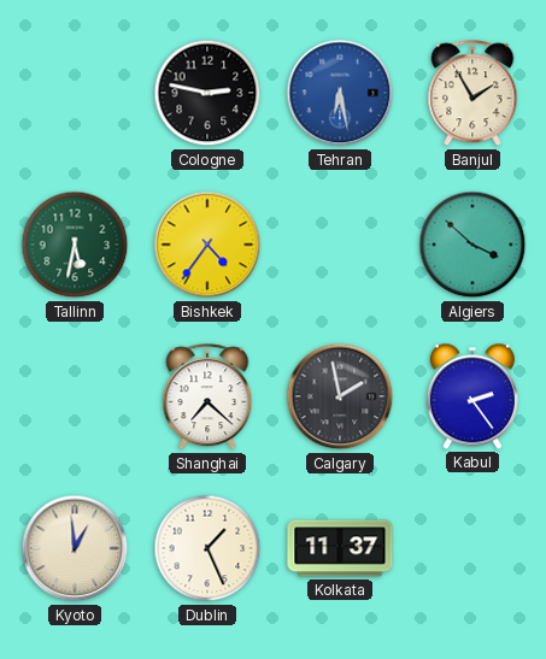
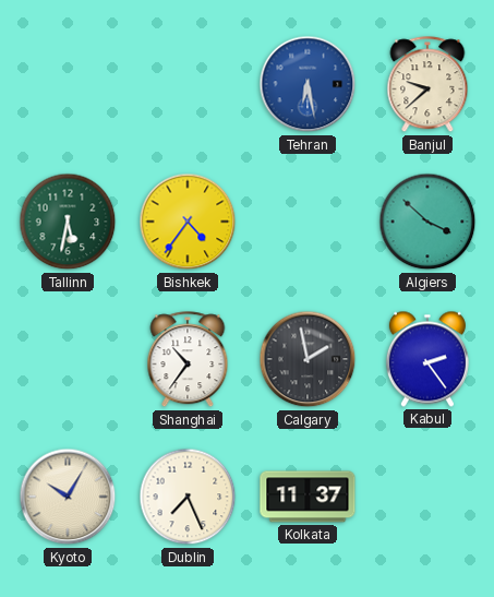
Cologne: 2:47 -> none
Banjul: 1:55 -> 9:38
Shanghai: 7:22 -> 10:36
Kyoto: 12:59 -> 10:05
Dublin: 1:26 -> 7:26
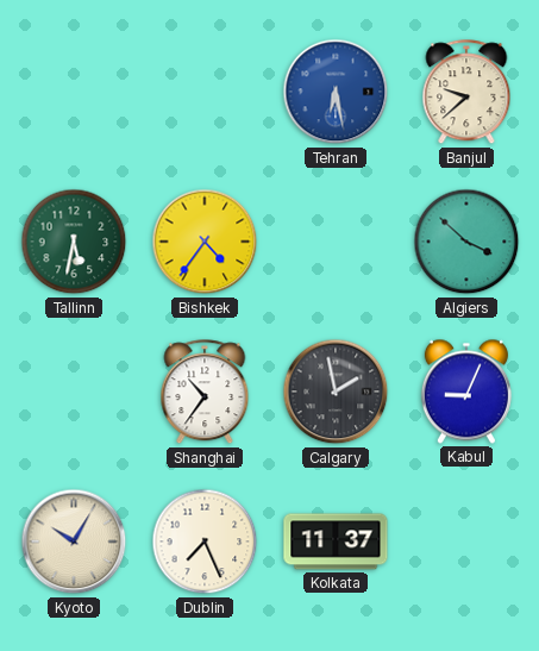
Kabul: 2:24 -> 9:04
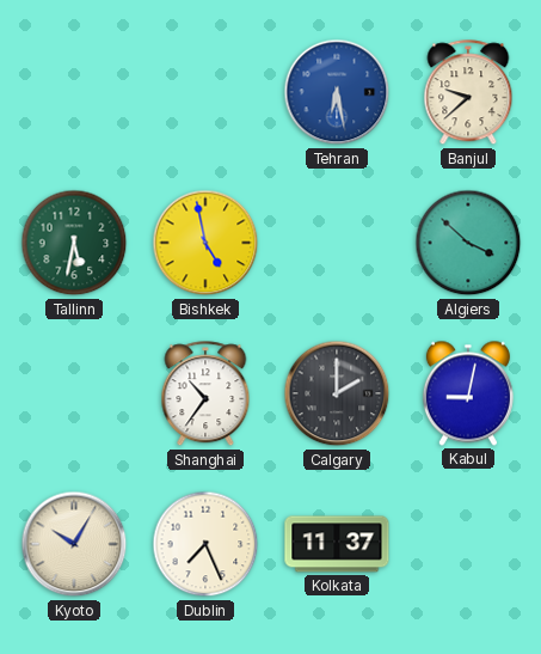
Bishkek: 4:36 -> 4:58
Calgary: 1:58 -> 2:00
Kabul: 9:04 -> 9:02
